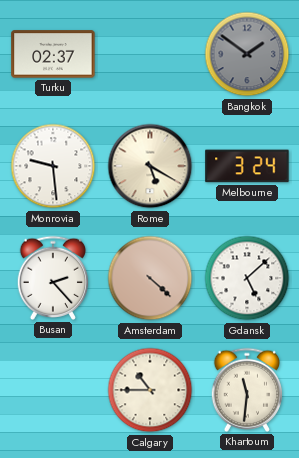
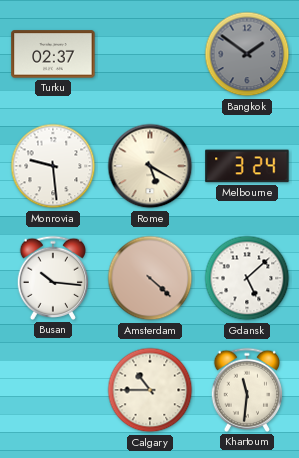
Busan: 2:23 -> 10:16
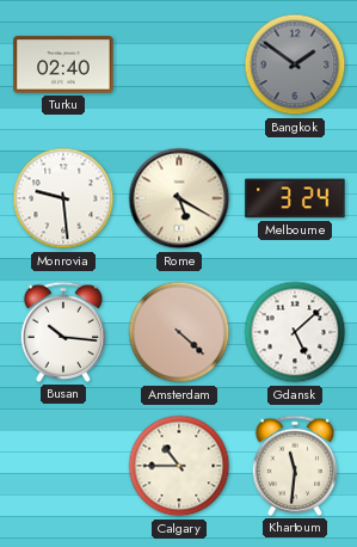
Turku: 02:37 -> 02:40
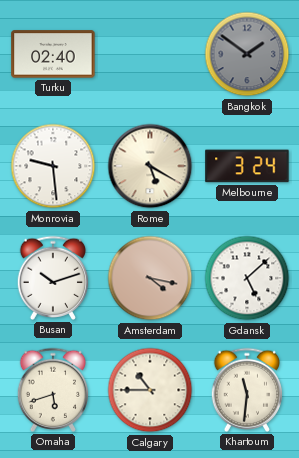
Busan: 10:16 -> 10:12
Amsterdam: 4:22 -> 4:17
Omaha: none -> 5:42
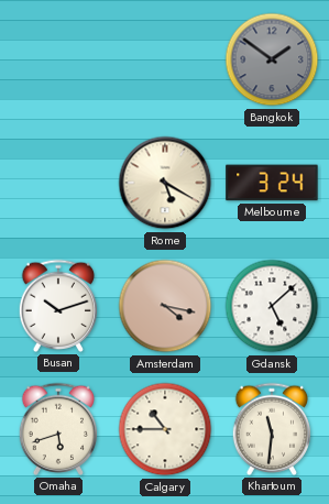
Turku: 02:40 -> none
Monrovia: 9:29 -> none
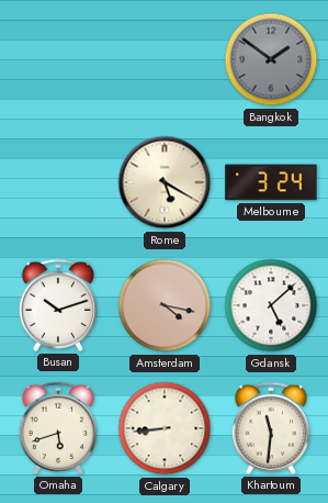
Calgary: 10:45 -> 8:44
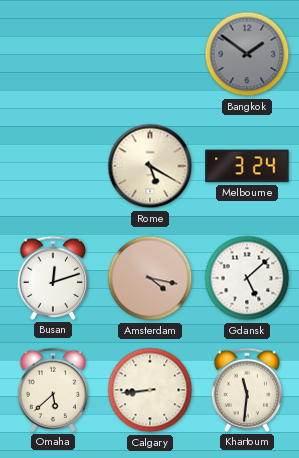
Busan: 10:12 -> 12:12
Omaha: 5:42 -> 5:38
